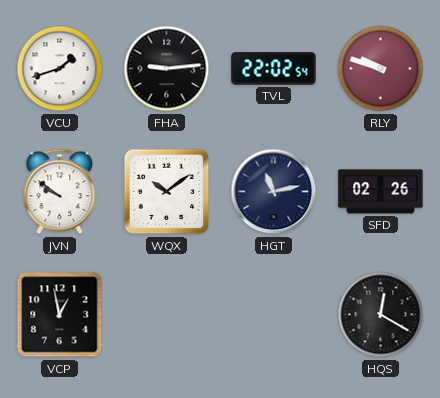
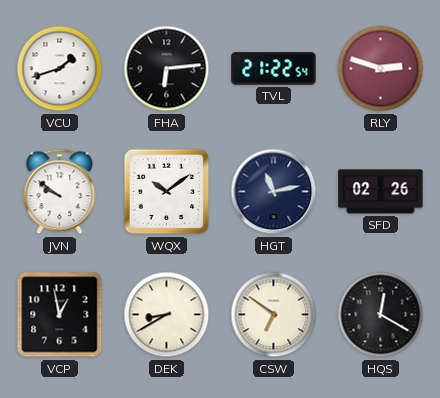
FHA: 9:14 -> 6:14
TVL: 22:02 -> 21:22
RLY: 9:48 -> 2:48
DEK: none -> 8:40
CSW: none -> 6:51
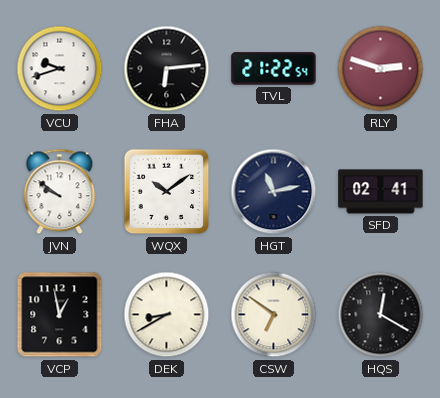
VCU: 1:42 -> 9:42
SFD: 02:26 -> 02:41
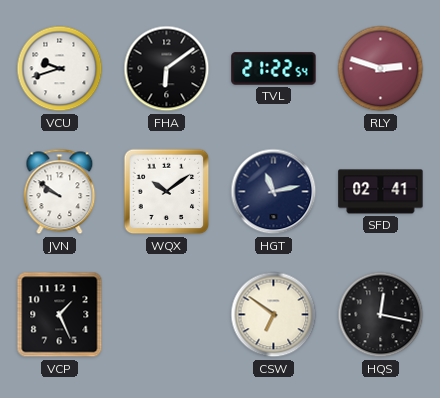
FHA: 6:14 -> 6:09
VCP: 12:58 -> 1:26
DEK: 8:40 -> none
HQS: 12:20 -> 12:17
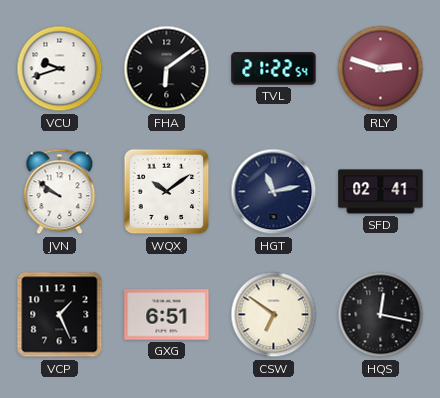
GXG: none -> 6:51
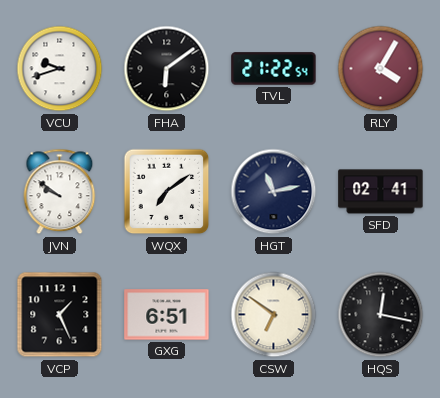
RLY: 2:48 -> 4:05
WQX: 10:09 -> 7:09
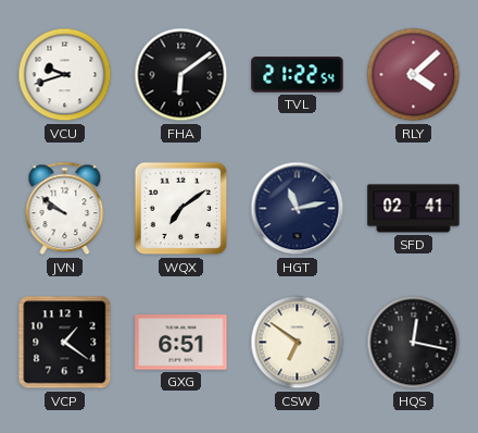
RLY: 4:05 -> 4:08
VCP: 1:26 -> 1:21
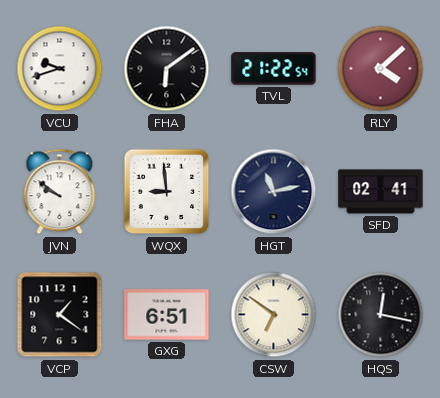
WQX: 7:09 -> 8:59
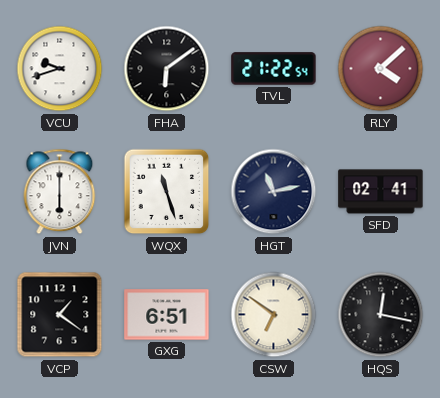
JVN: 9:51 -> 6:00
WQX: 8:59 -> 11:27
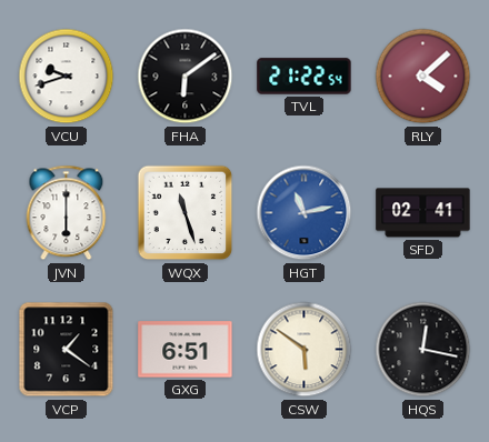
HGT dial: navy -> blue
CSW: 6:51 -> 5:51
